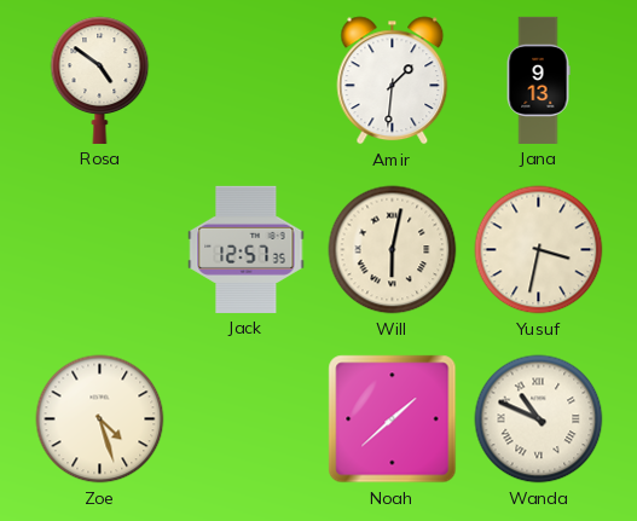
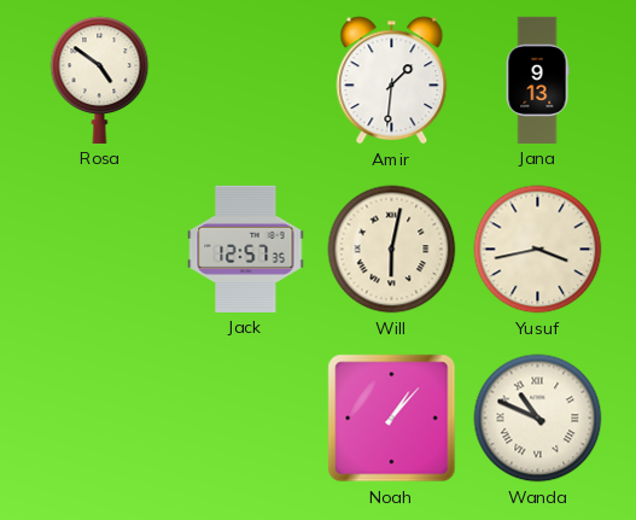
Yusuf: 3:32 -> 3:43
Zoe: 4:27 -> none
Noah: 1:38 -> 1:07
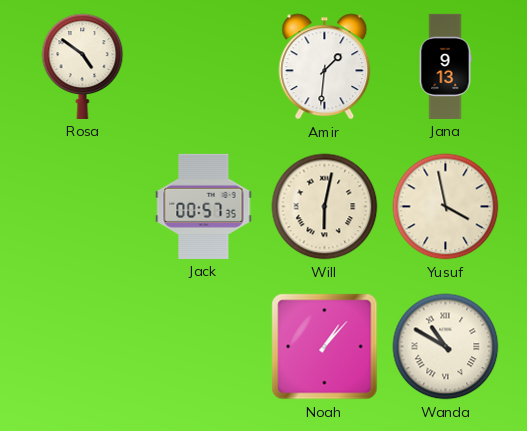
Jack: 12:57 -> 00:57
Yusuf: 3:43 -> 3:58
Wanda: 10:49 -> 10:50
